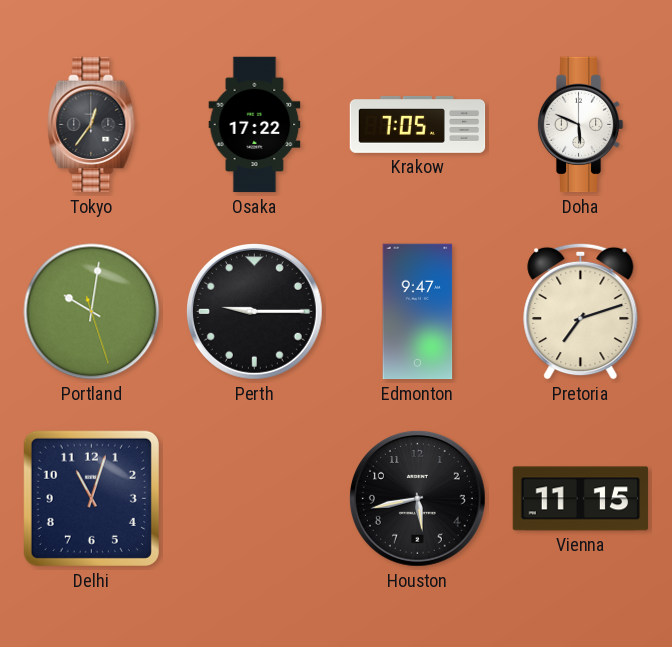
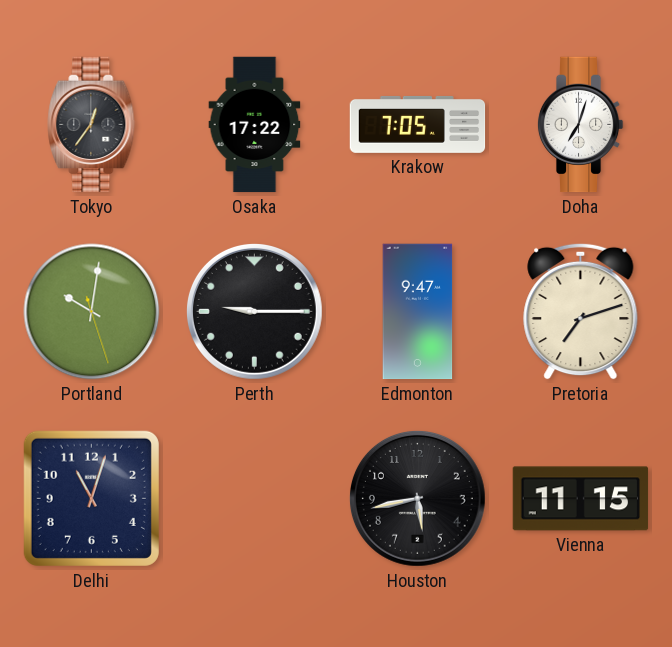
Doha: 5:49 -> 7:03
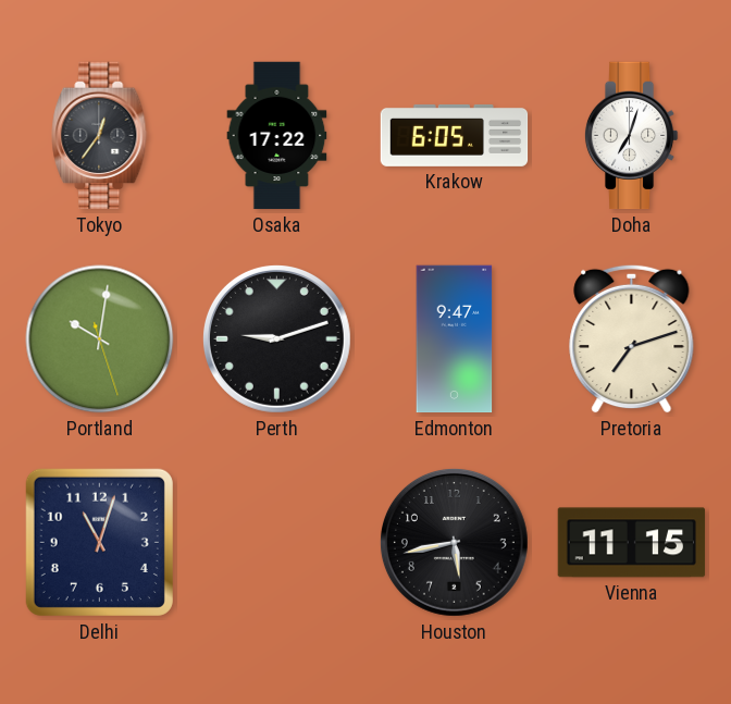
Krakow: 7:05 -> 6:05
Perth: 9:15 -> 9:12
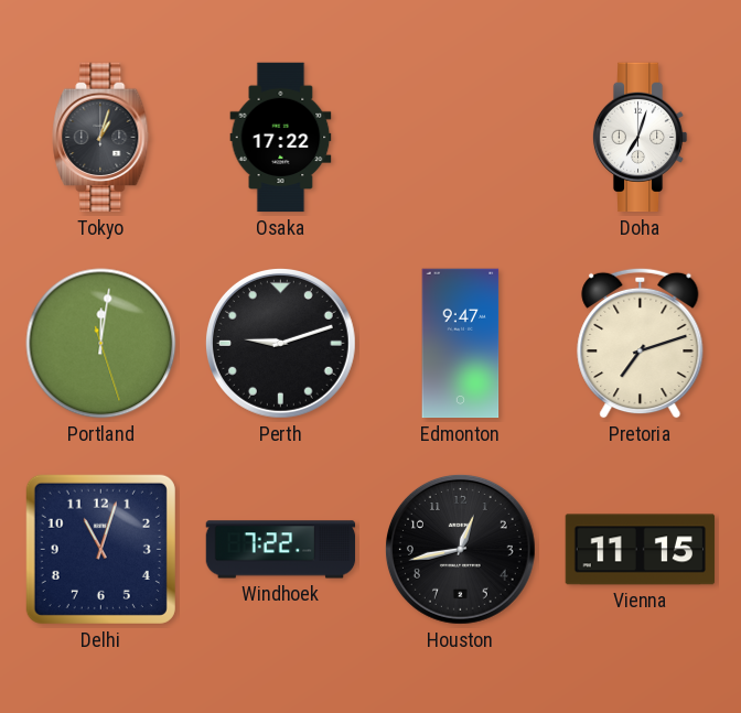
Tokyo: 12:36 -> 1:03
Krakow: 6:05 -> none
Portland: 10:01 -> 12:01
Windhoek: none -> 7:22
Houston: 5:43 -> 12:43
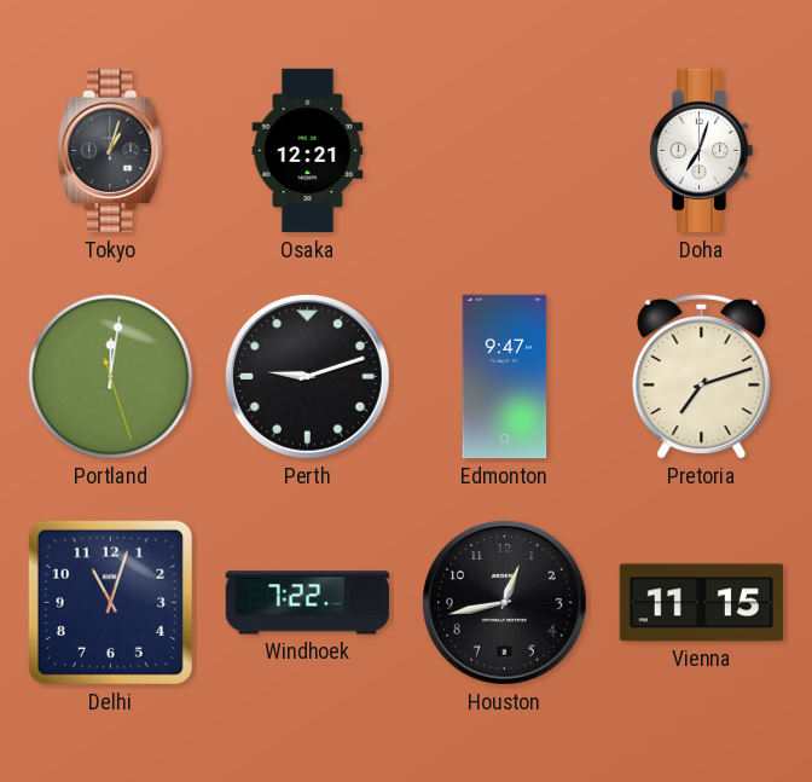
Osaka: 17:22 -> 12:21
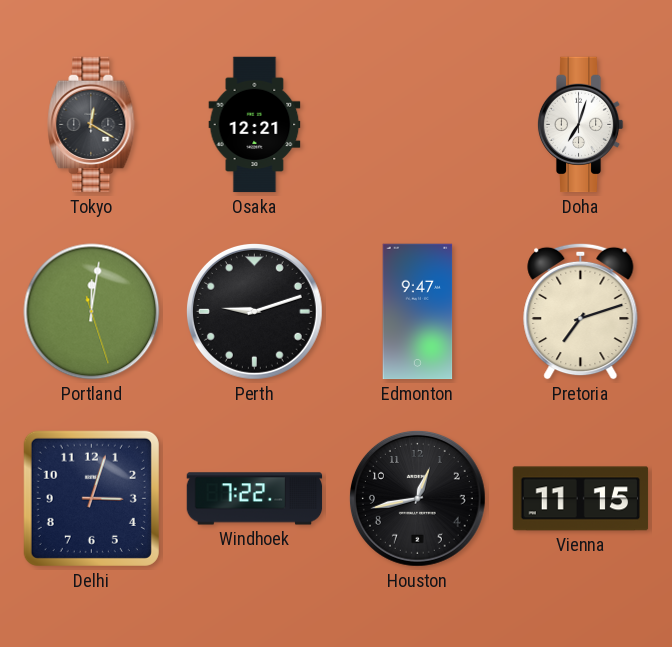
Tokyo: 1:03 -> 12:20
Delhi: 11:03 -> 3:03
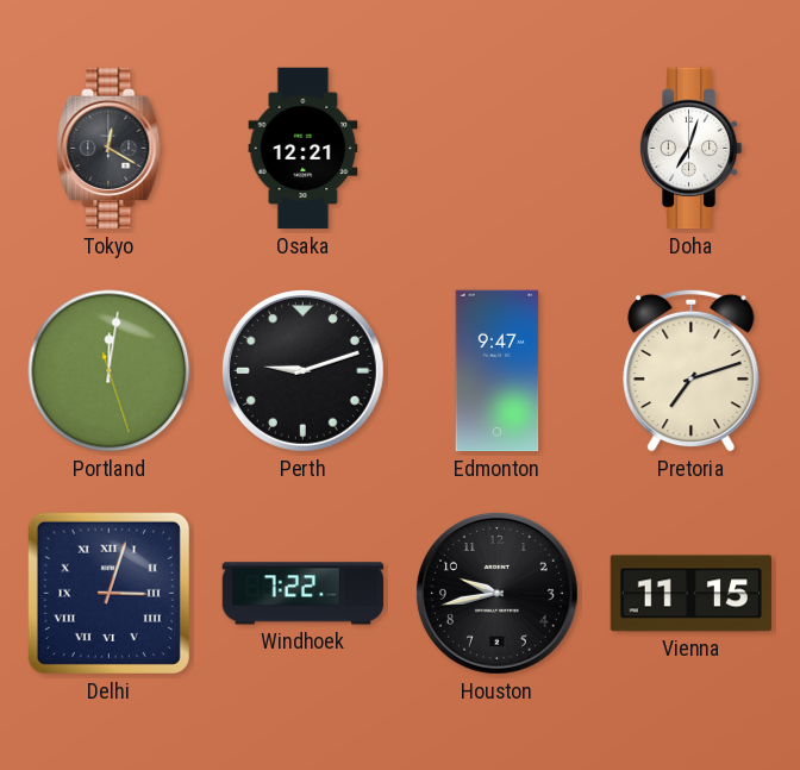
Delhi numerals: Arabic -> Roman
Houston: 12:43 -> 9:43
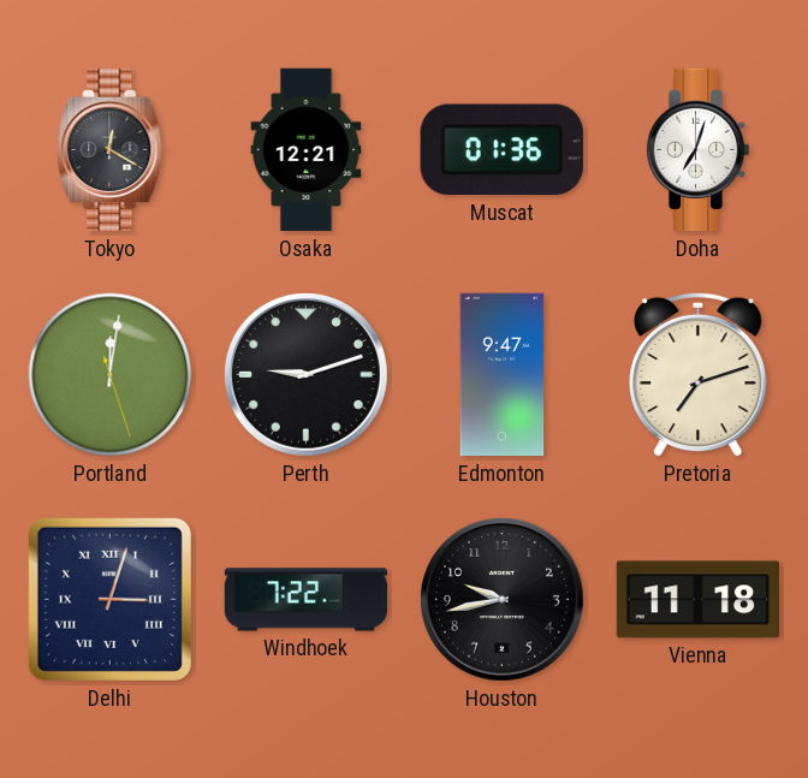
Muscat: none -> 01:36
Vienna: 11:15 -> 11:18
